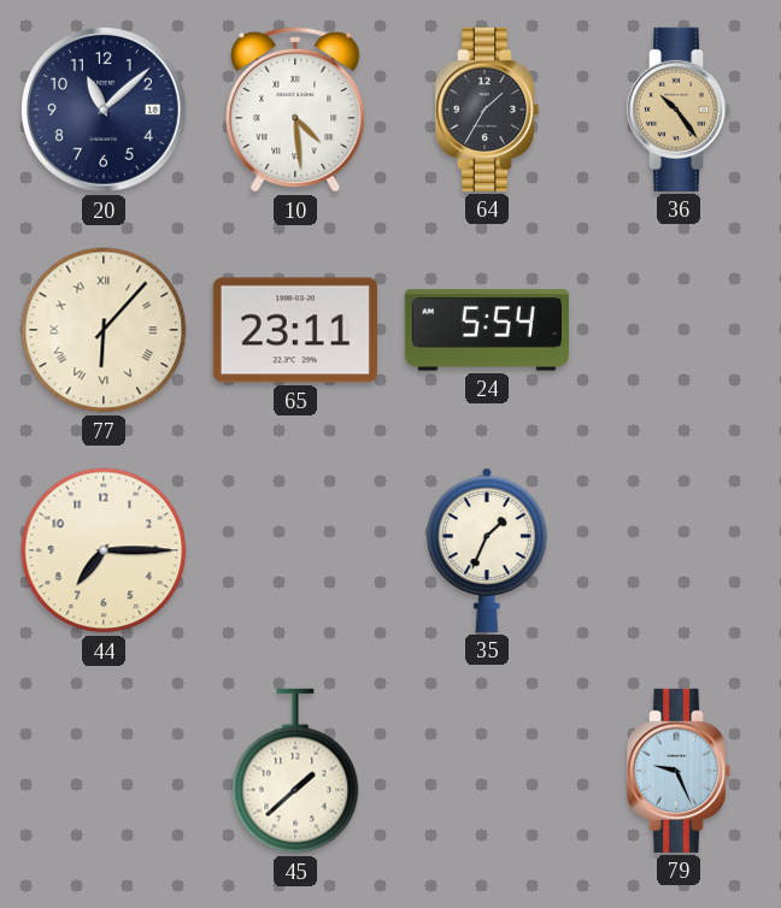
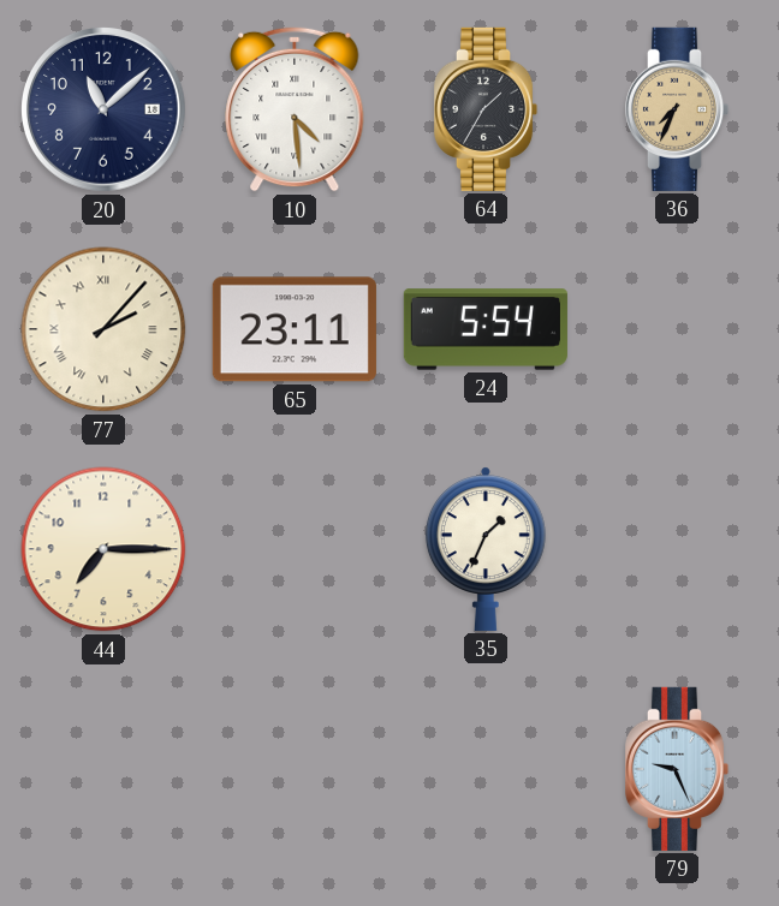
36: 10:24 -> 7:34
77: 6:07 -> 2:07
45: 1:38 -> none
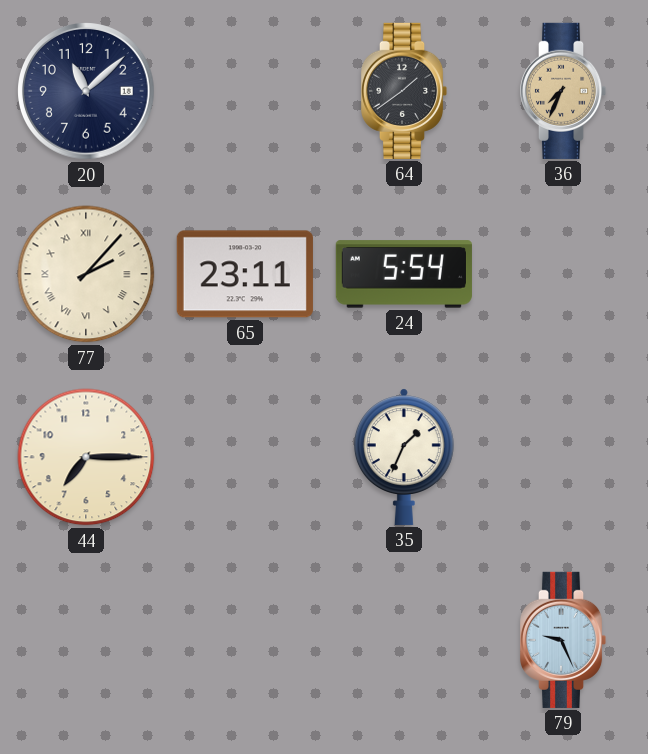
10: 4:29 -> none
64: 1:35 -> 1:39
